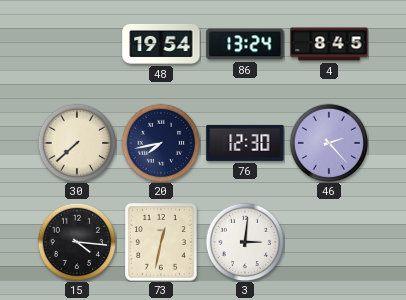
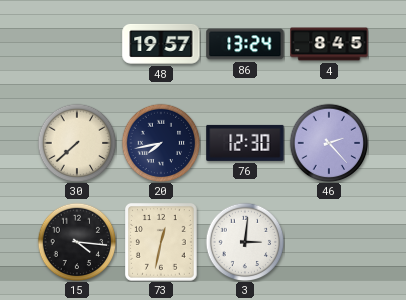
48: 19:54 -> 19:57
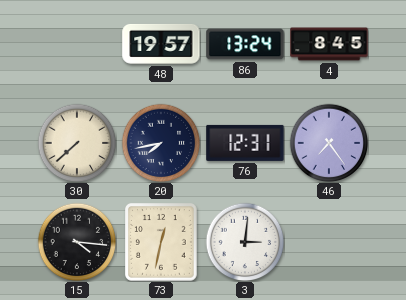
76: 12:30 -> 12:31
46: 2:23 -> 7:24
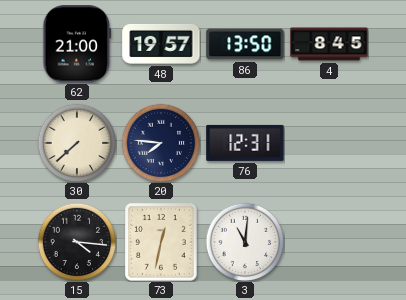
62: none -> 21:00
86: 13:24 -> 13:50
20: 7:43 -> 7:46
46: 7:24 -> none
3: 3:01 -> 11:01
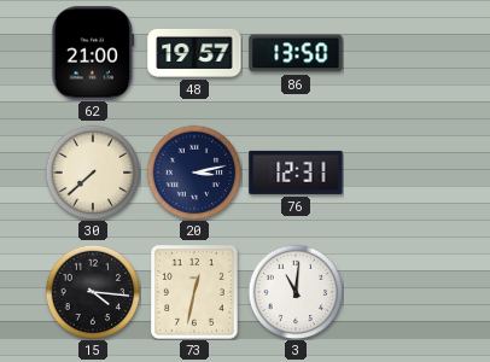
4: 8:45 -> none
20: 7:46 -> 3:13
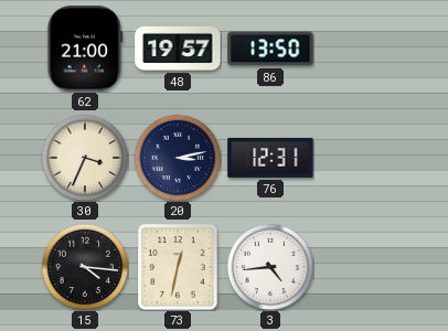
30: 7:38 -> 3:34
3: 11:01 -> 4:44
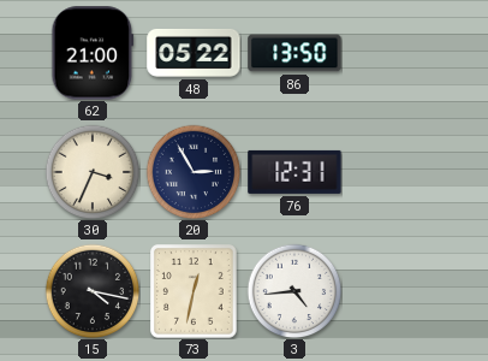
48: 19:57 -> 05:22
20: 3:13 -> 2:55
15: 4:16 -> 4:17
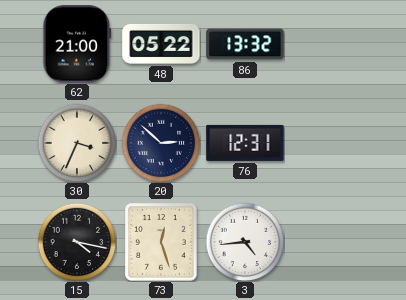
86: 13:50 -> 13:32
20: 2:55 -> 2:52
73: 12:32 -> 12:27
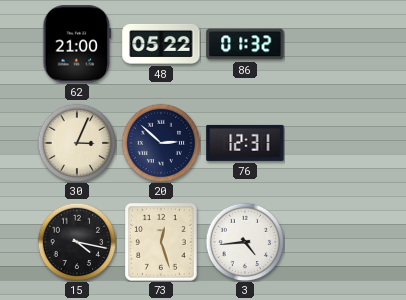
86: 13:32 -> 01:32
30: 3:34 -> 3:04
